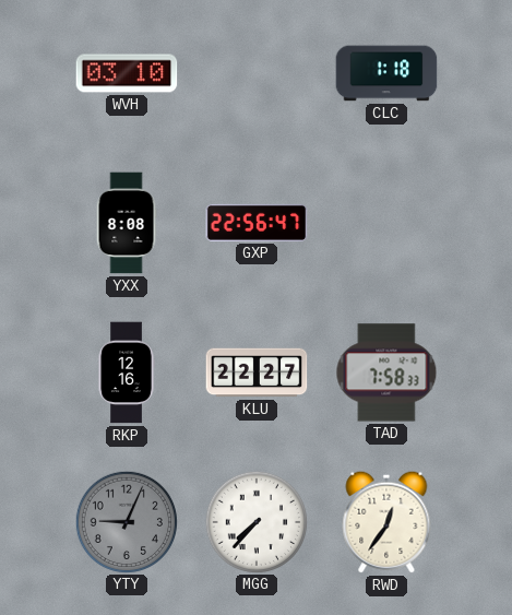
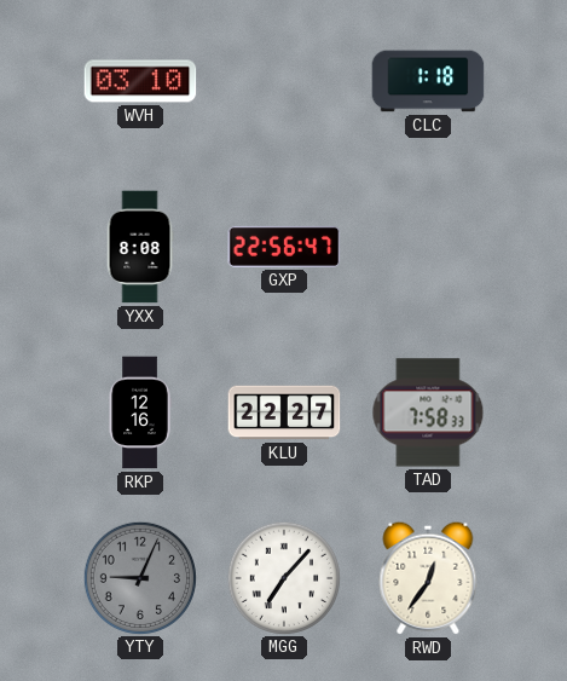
MGG: 7:37 -> 7:07
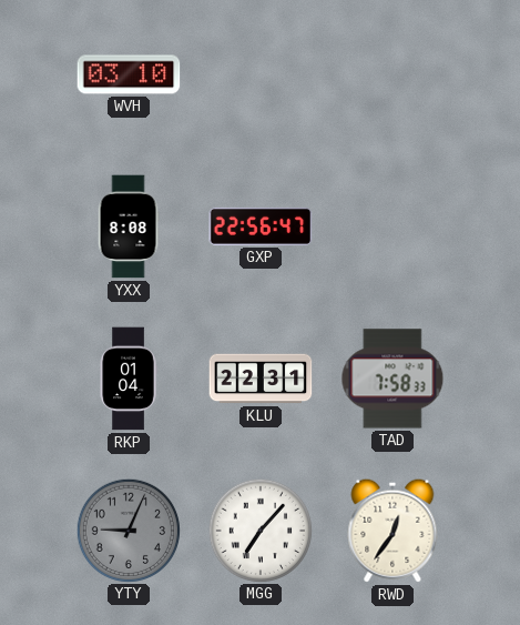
CLC: 1:18 -> none
RKP: 12:16 -> 01:04
KLU: 22:27 -> 22:31
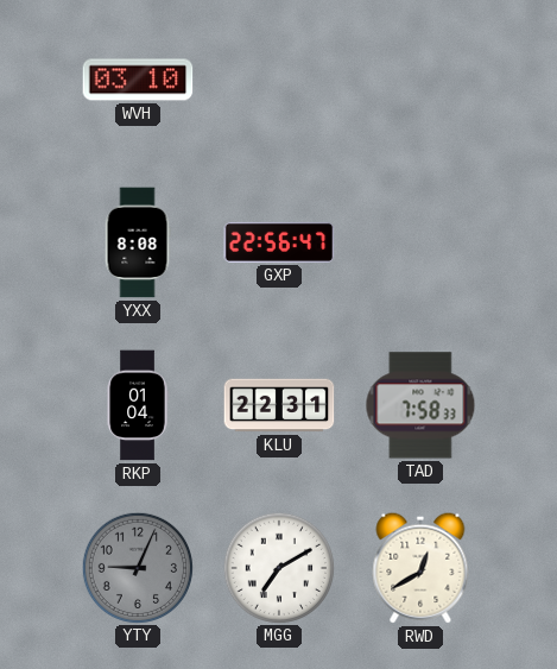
MGG: 7:07 -> 7:10
RWD: 12:36 -> 12:40
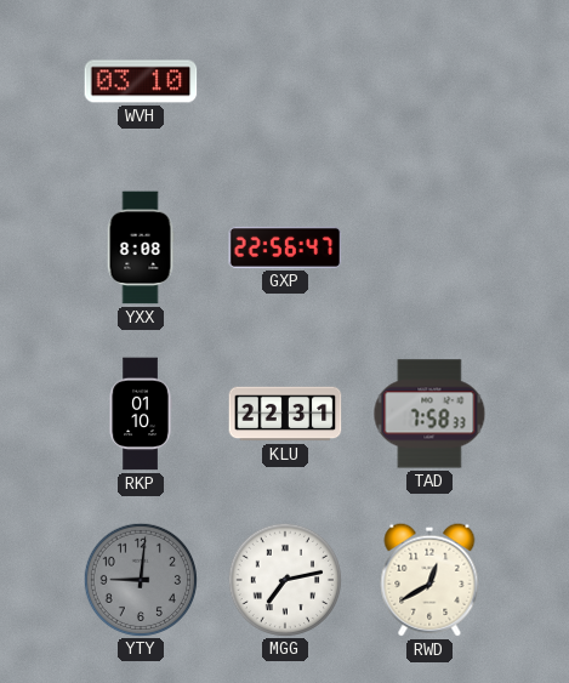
RKP: 01:04 -> 01:10
YTY: 9:04 -> 9:01
MGG: 7:10 -> 7:13
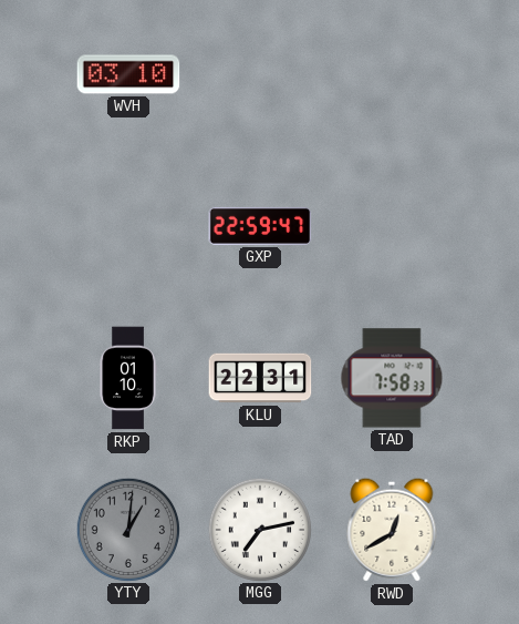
YXX: 8:08 -> none
GXP: 22:56 -> 22:59
YTY: 9:01 -> 1:01
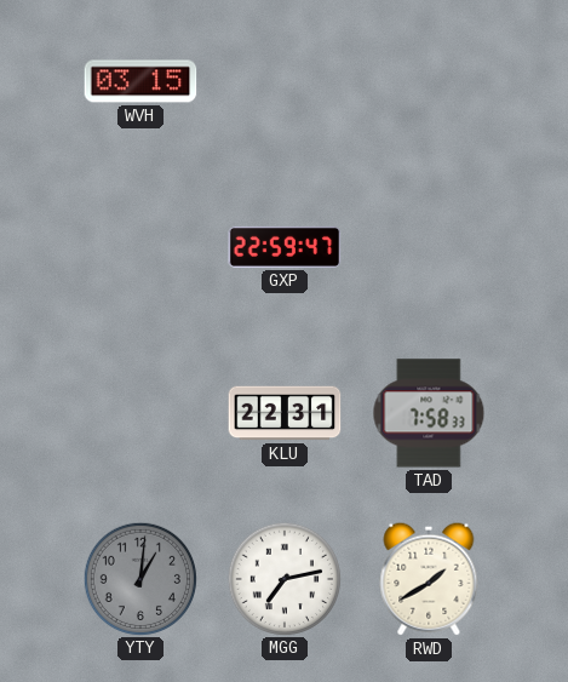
WVH: 03:10 -> 03:15
RKP: 01:10 -> none
RWD: 12:40 -> 1:40
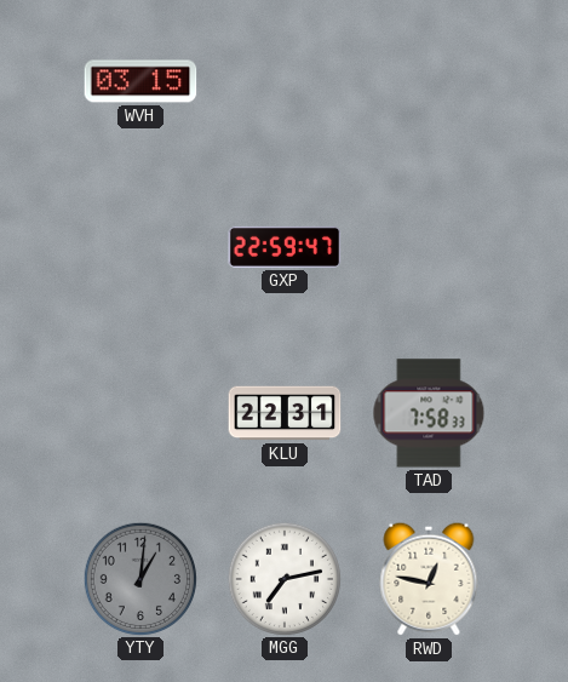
RWD: 1:40 -> 12:47
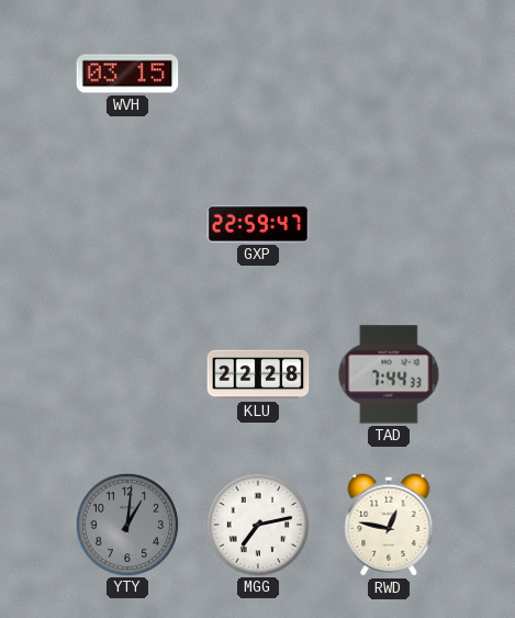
KLU: 22:31 -> 22:28
TAD: 7:58 -> 7:44
